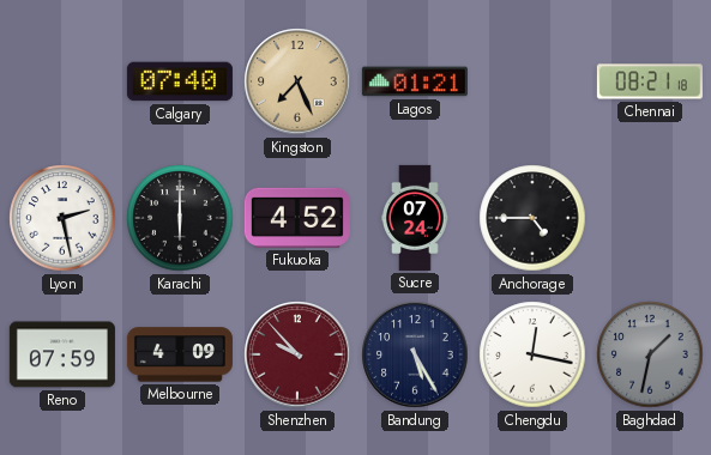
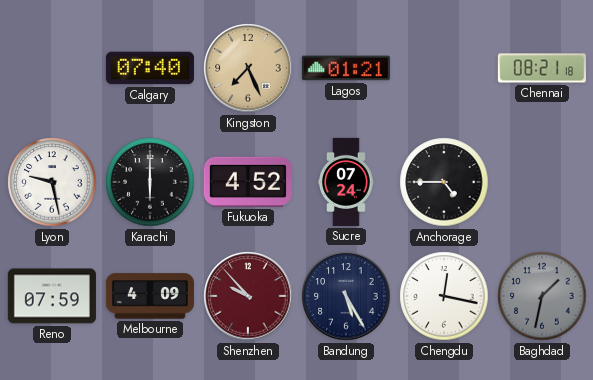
Lyon: 2:28 -> 9:28
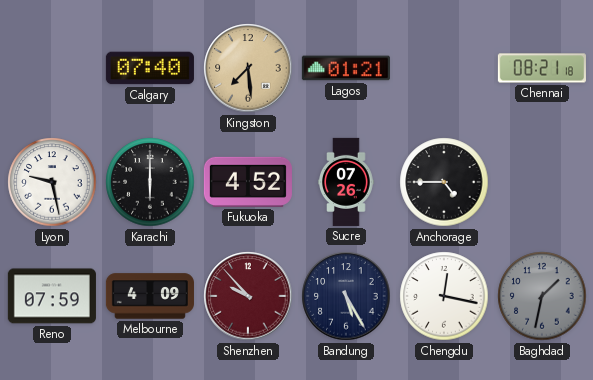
Kingston: 7:26 -> 7:29
Sucre: 07:24 -> 07:26
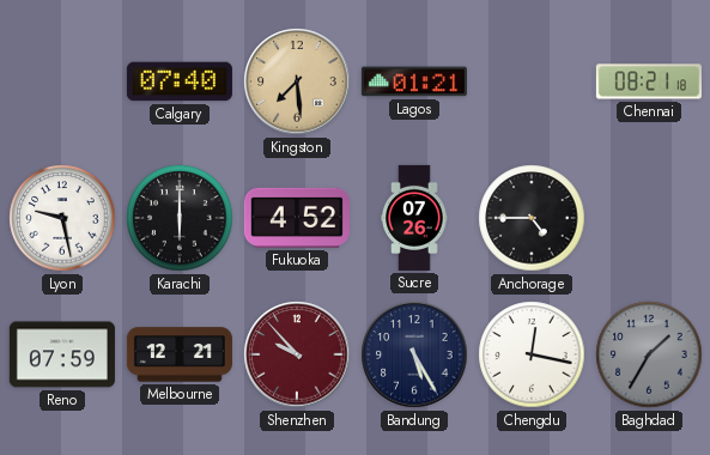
Melbourne: 4:09 -> 12:21
Baghdad: 1:32 -> 1:35
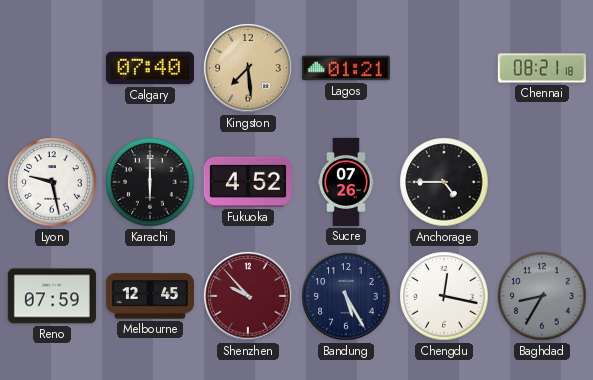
Melbourne: 12:21 -> 12:45
Baghdad: 1:35 -> 8:35
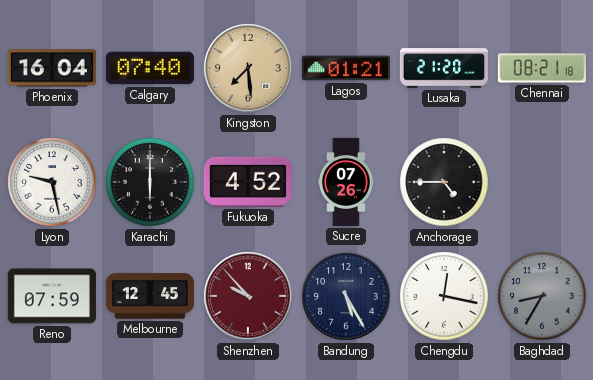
Phoenix: none -> 16:04
Lusaka: none -> 21:20
